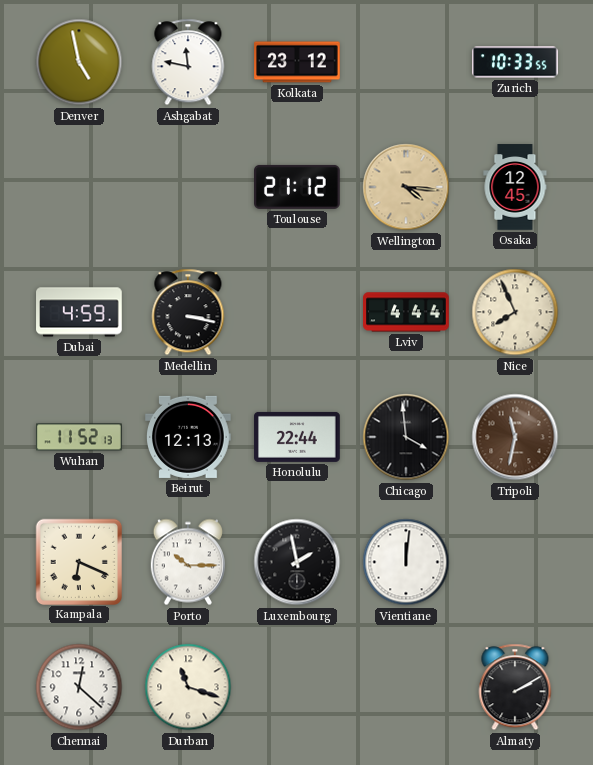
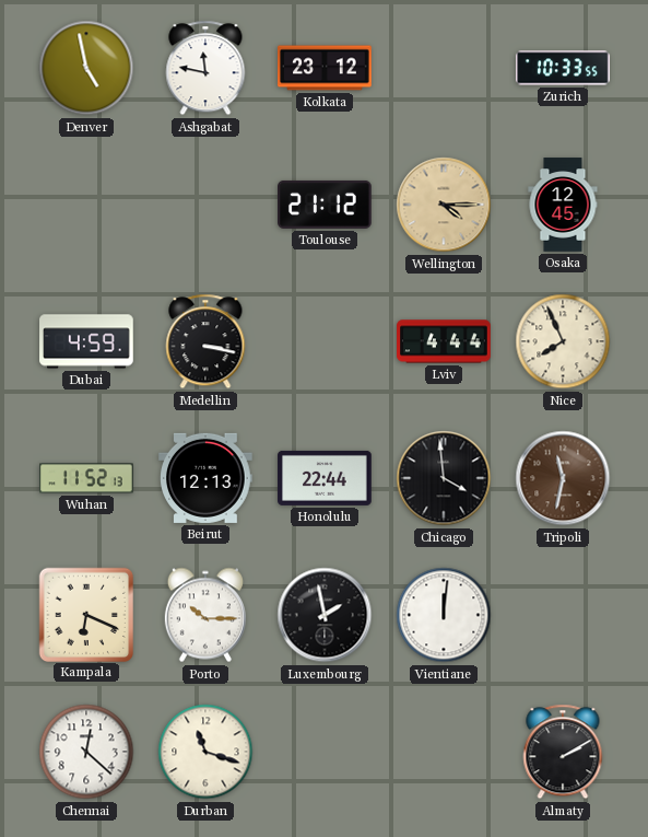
Wellington: 4:16 -> 4:15
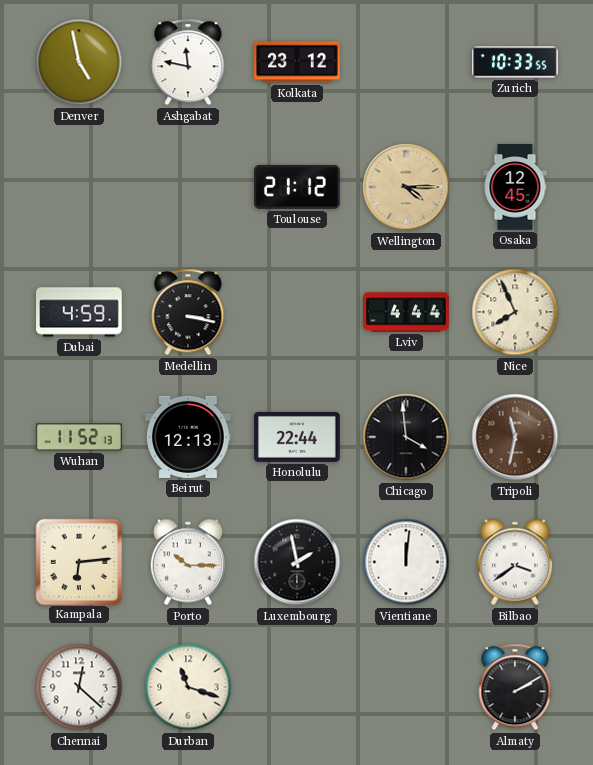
Kampala: 6:19 -> 6:14
Bilbao: none -> 3:39
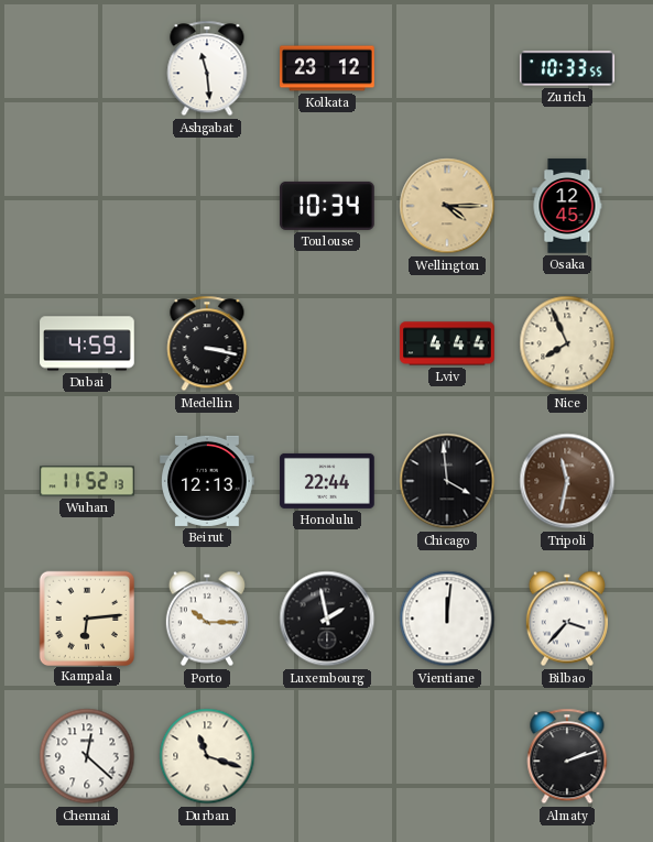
Denver: 4:58 -> none
Ashgabat: 11:47 -> 11:29
Toulouse: 21:12 -> 10:34
Bilbao: 3:39 -> 3:37
Almaty: 2:10 -> 2:12
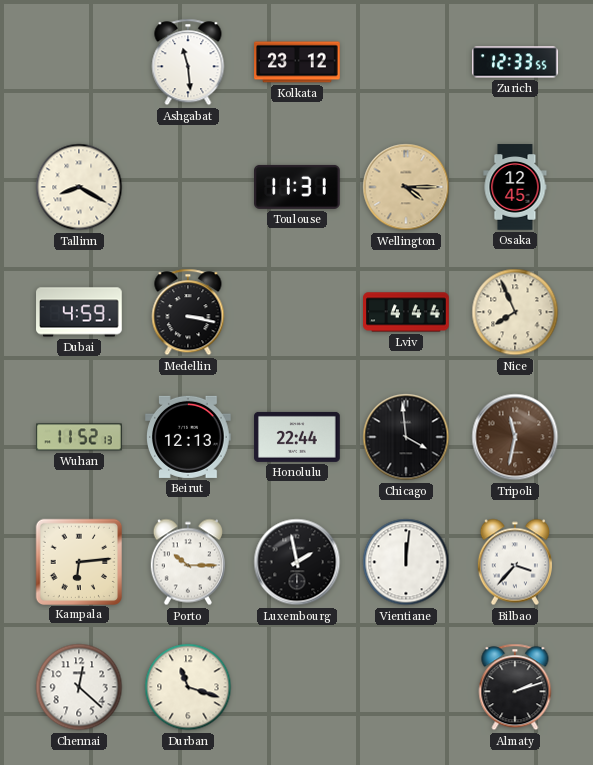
Zurich: 10:33 -> 12:33
Tallinn: none -> 8:20
Toulouse: 10:34 -> 11:31
